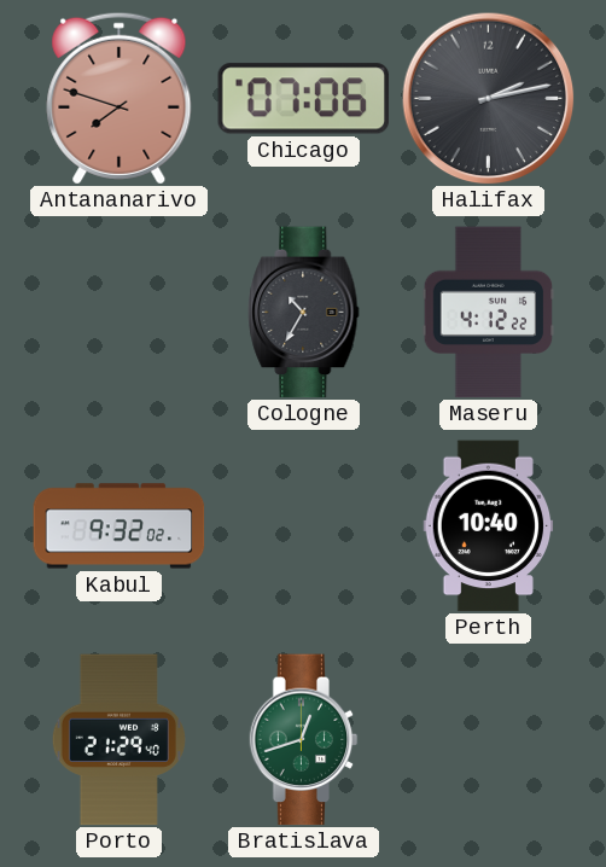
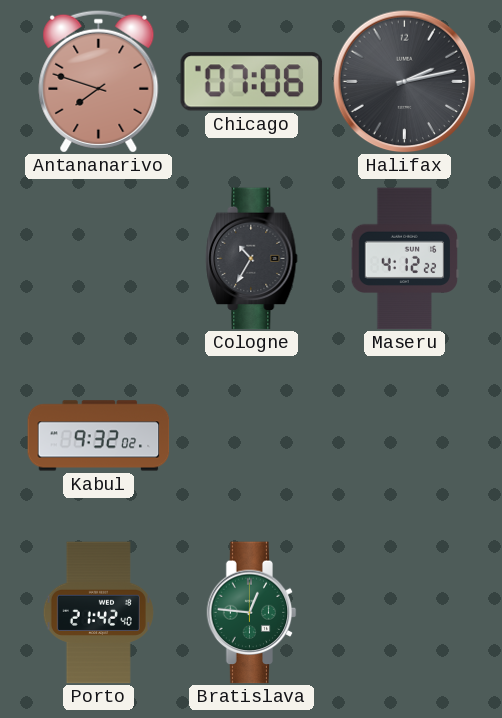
Perth: 10:40 -> none
Porto: 21:29 -> 21:42
Bratislava: 12:42 -> 12:46
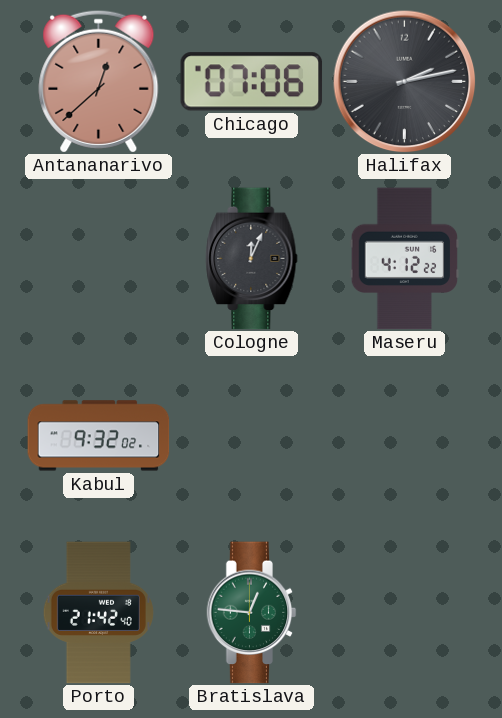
Antananarivo: 7:48 -> 12:38
Cologne: 10:35 -> 12:04
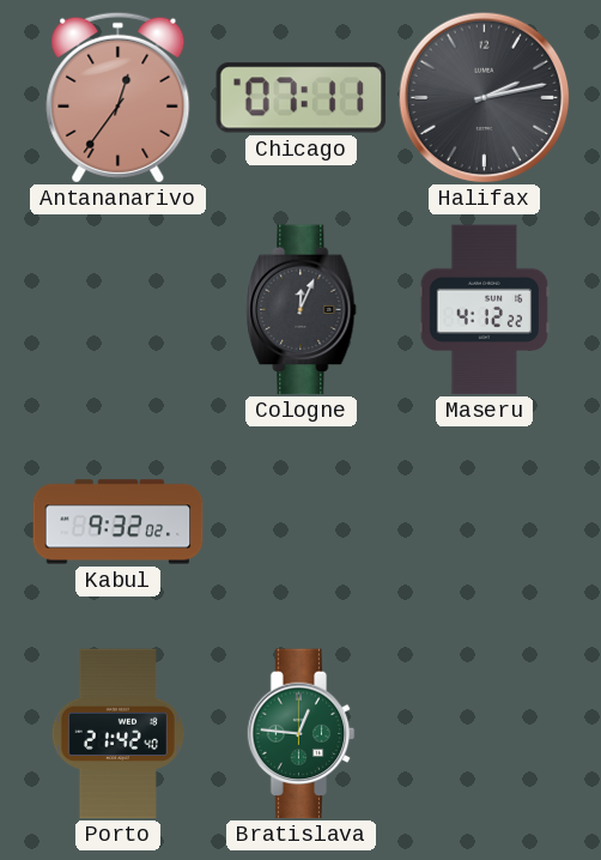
Antananarivo: 12:38 -> 12:36
Chicago: 07:06 -> 07:11
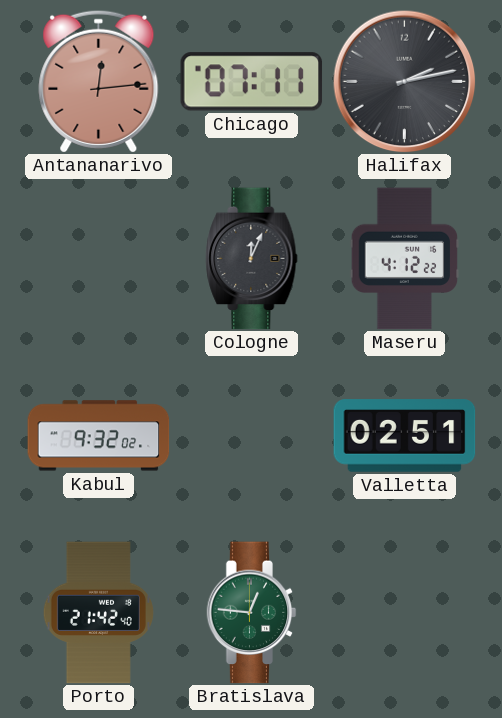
Antananarivo: 12:36 -> 12:14
Valletta: none -> 02:51
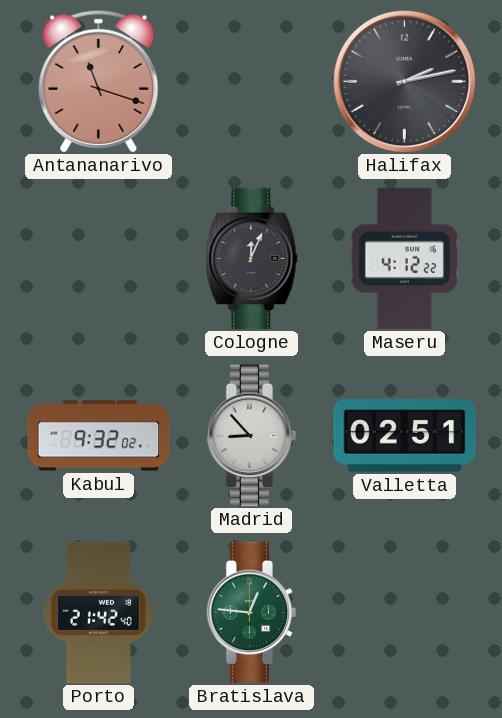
Antananarivo: 12:14 -> 11:18
Chicago: 07:11 -> none
Madrid: none -> 8:53
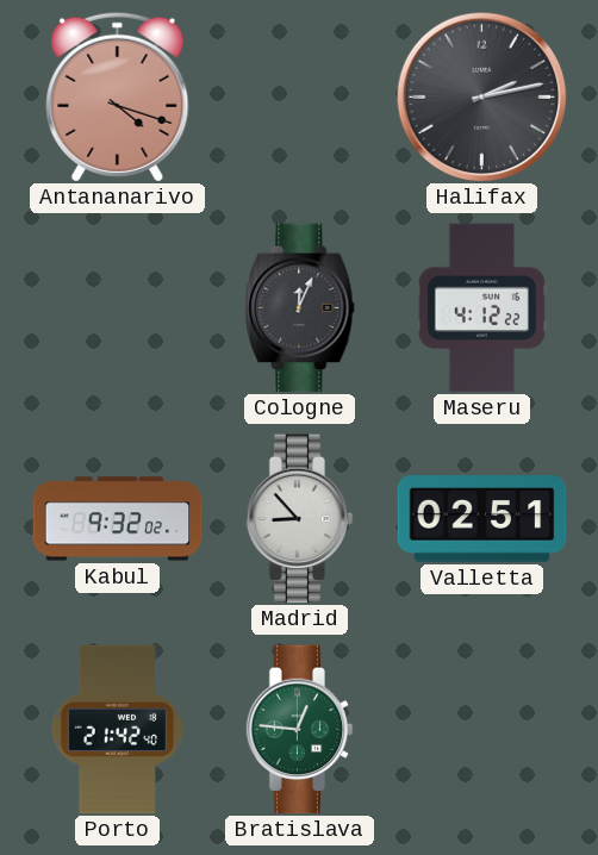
Antananarivo: 11:18 -> 4:18
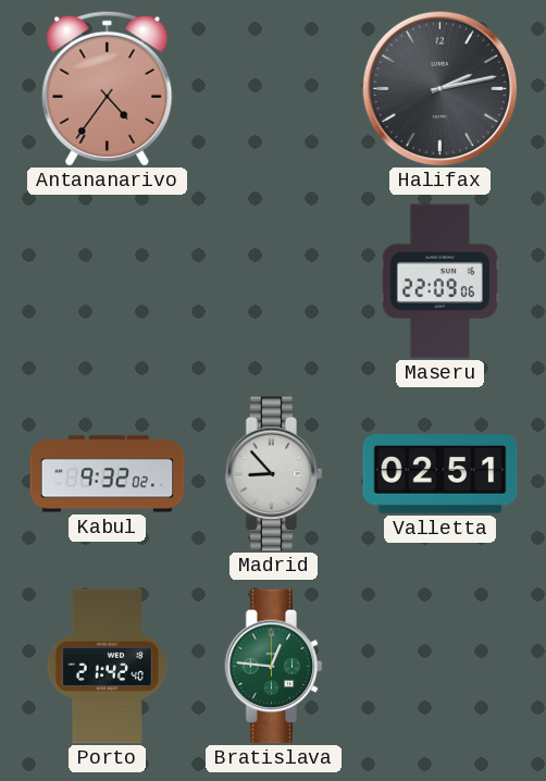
Antananarivo: 4:18 -> 4:36
Cologne: 12:04 -> none
Maseru: 4:12 -> 22:09
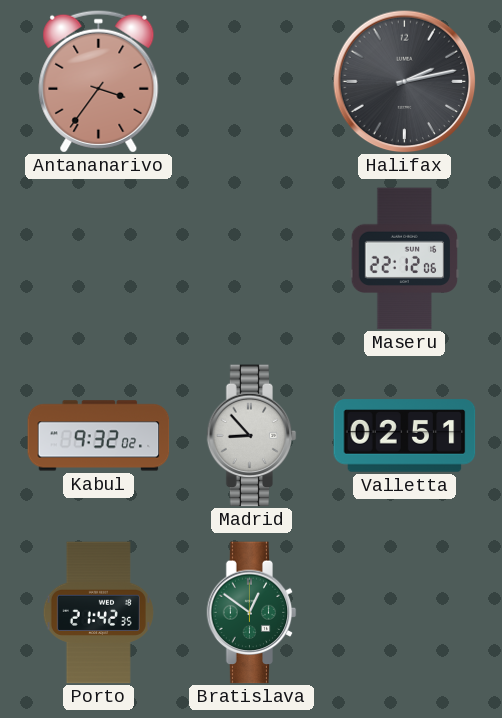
Antananarivo: 4:36 -> 3:36
Maseru: 22:09 -> 22:12
Porto: 21:42:40 -> 21:42:35
Bratislava: 12:46 -> 12:51
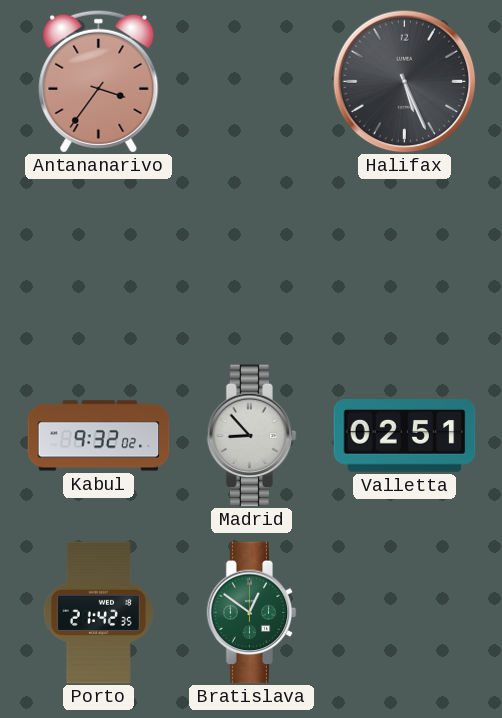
Halifax: 2:13 -> 5:26
Maseru: 22:12 -> none
